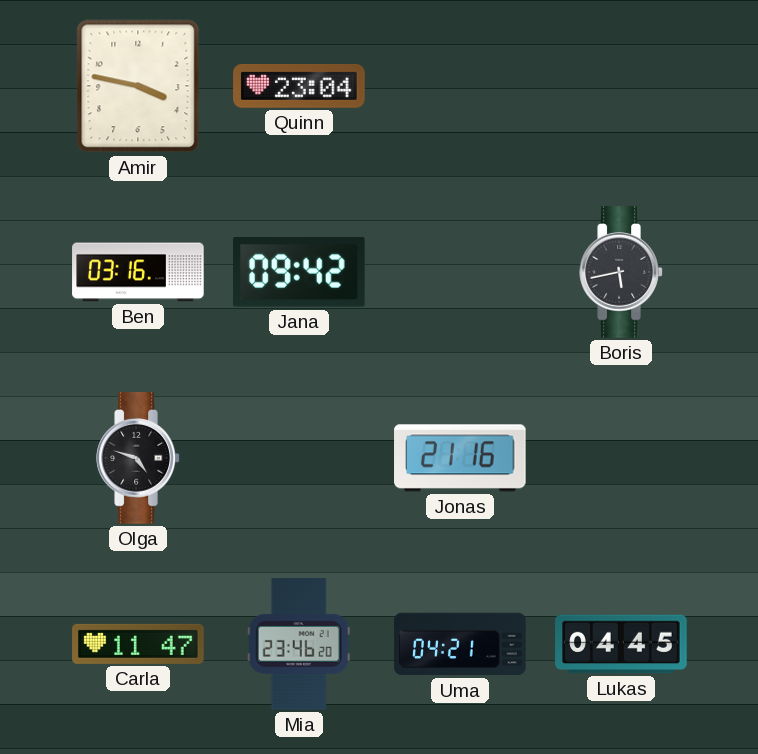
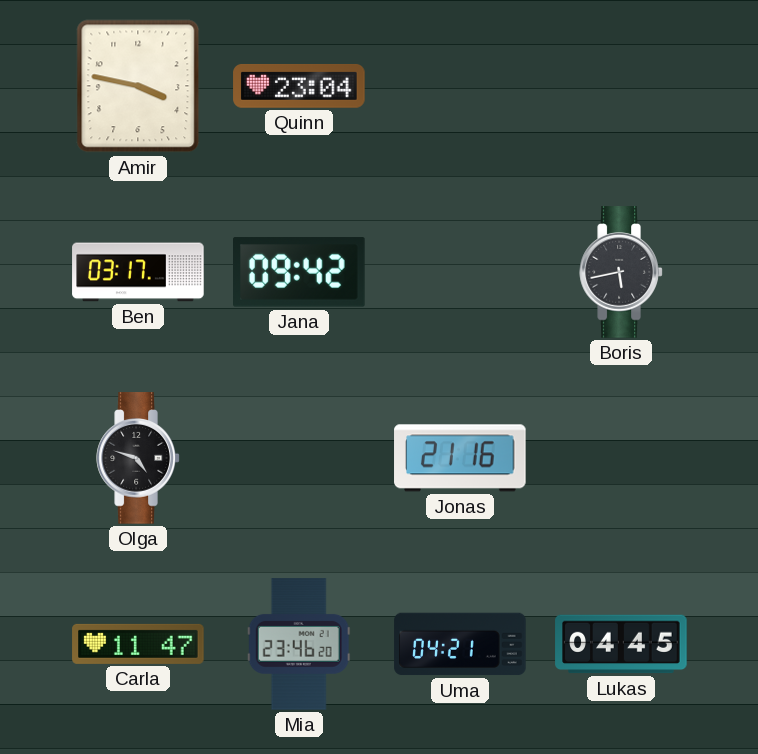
Ben: 03:16 -> 03:17
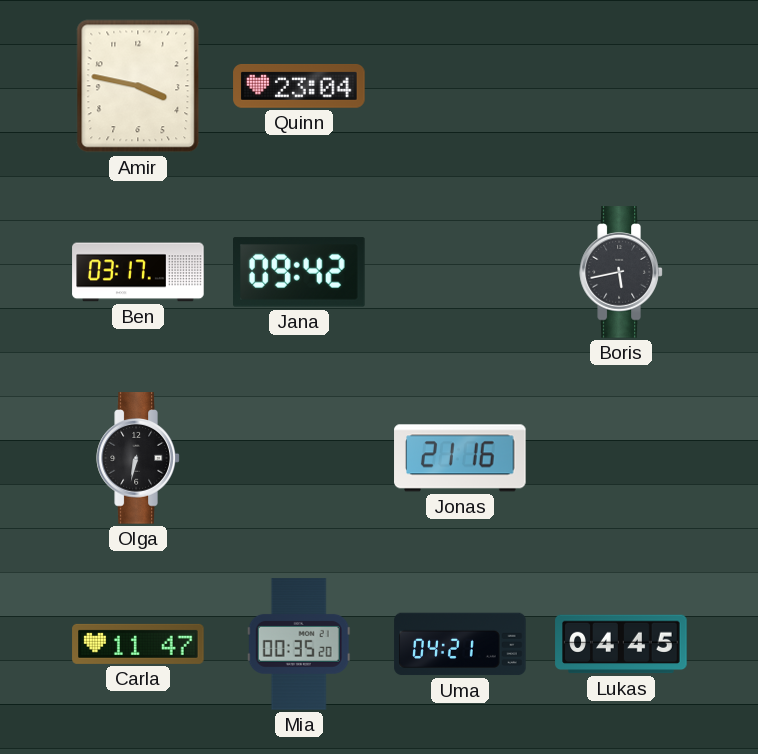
Olga: 4:48 -> 6:32
Mia: 23:46 -> 00:35
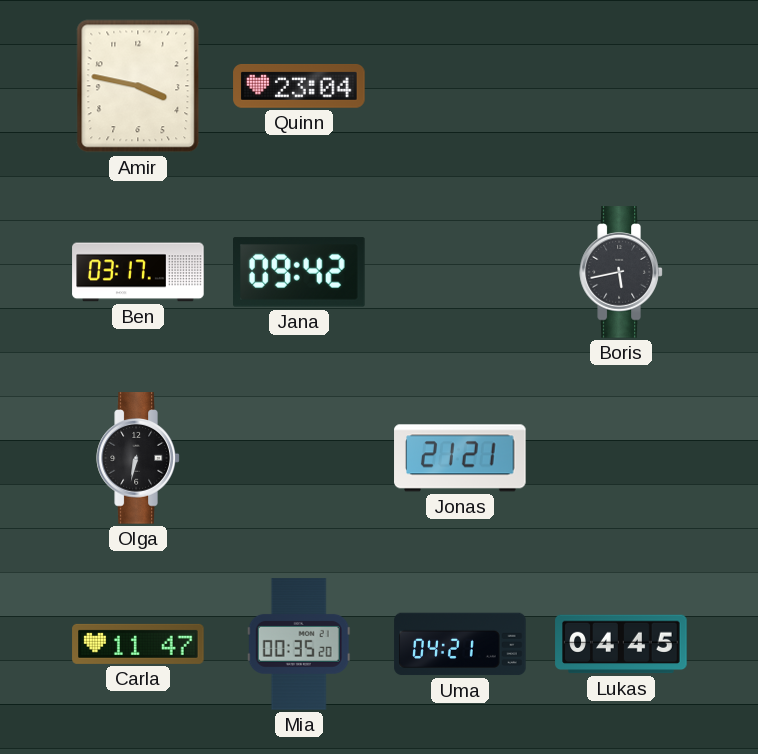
Jonas: 21:16 -> 21:21
